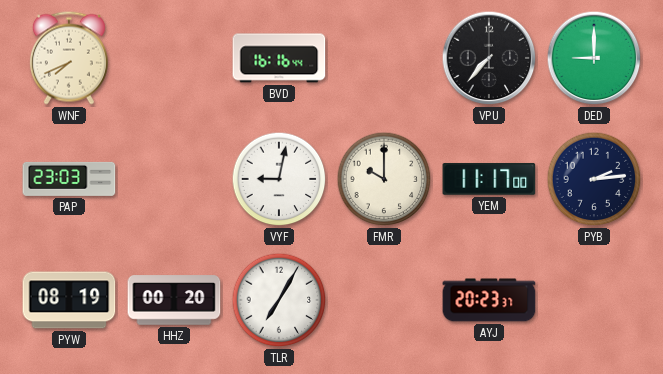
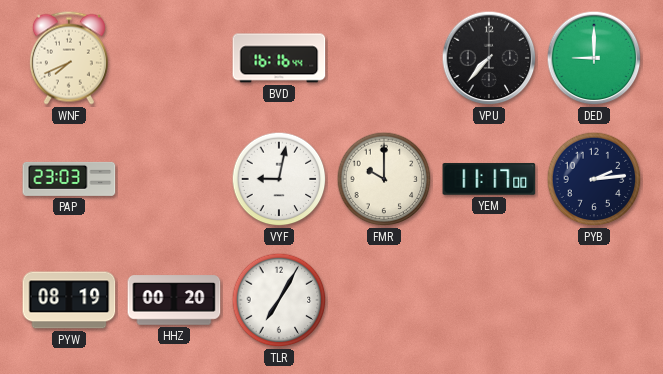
AYJ: 20:23 -> none
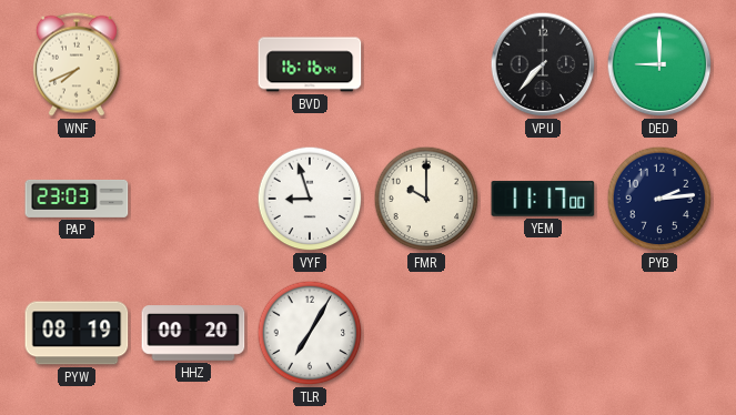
VYF: 9:02 -> 8:57
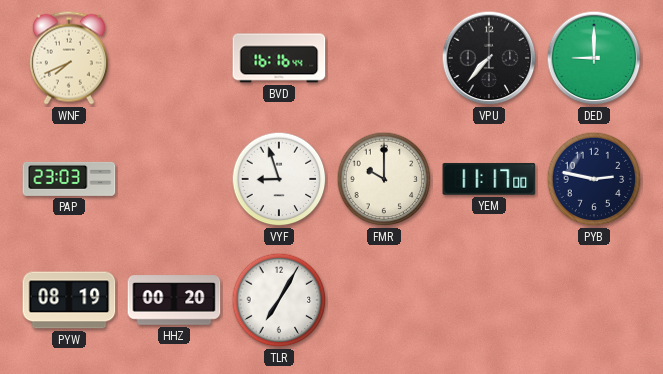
PYB: 2:14 -> 2:47
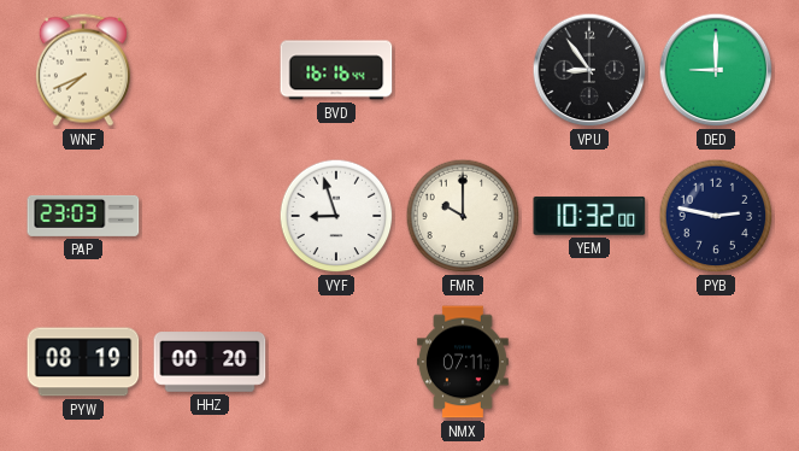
VPU: 7:37 -> 8:54
YEM: 11:17 -> 10:32
TLR: 7:05 -> none
NMX: none -> 07:11
